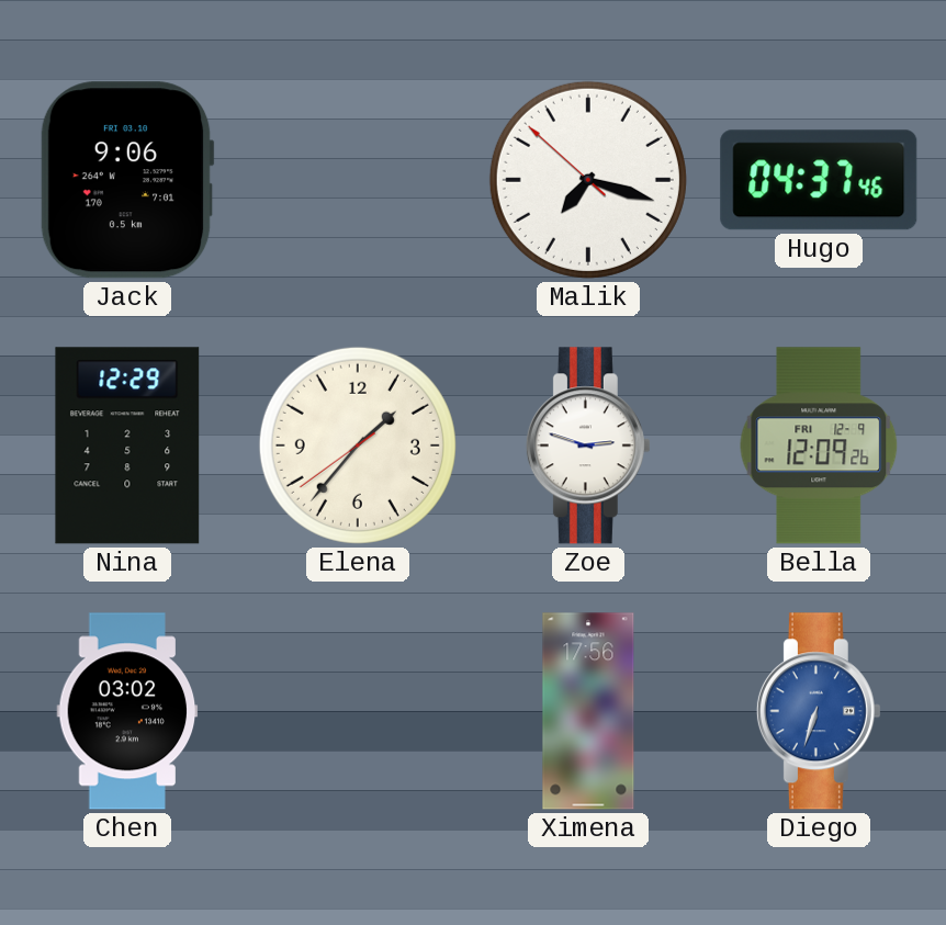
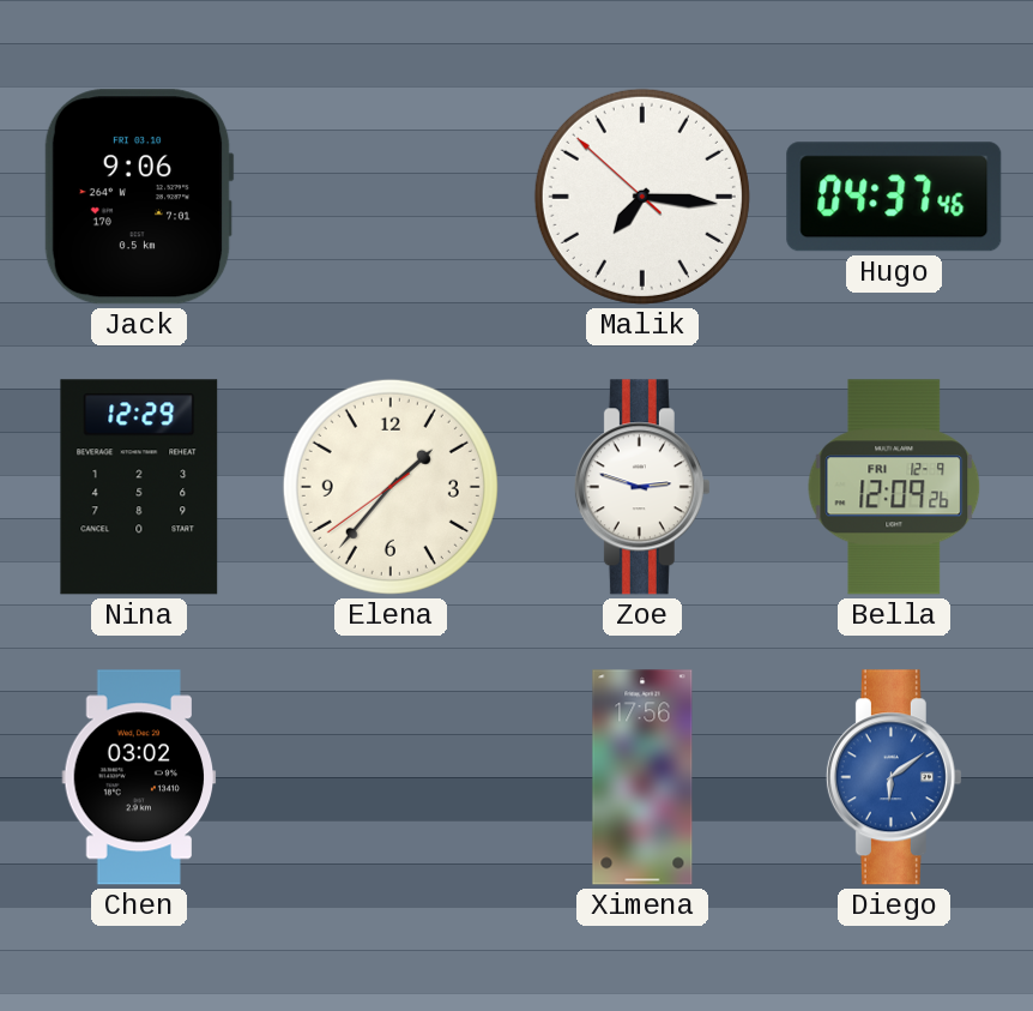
Malik: 7:17 -> 7:15
Diego: 6:33 -> 6:09
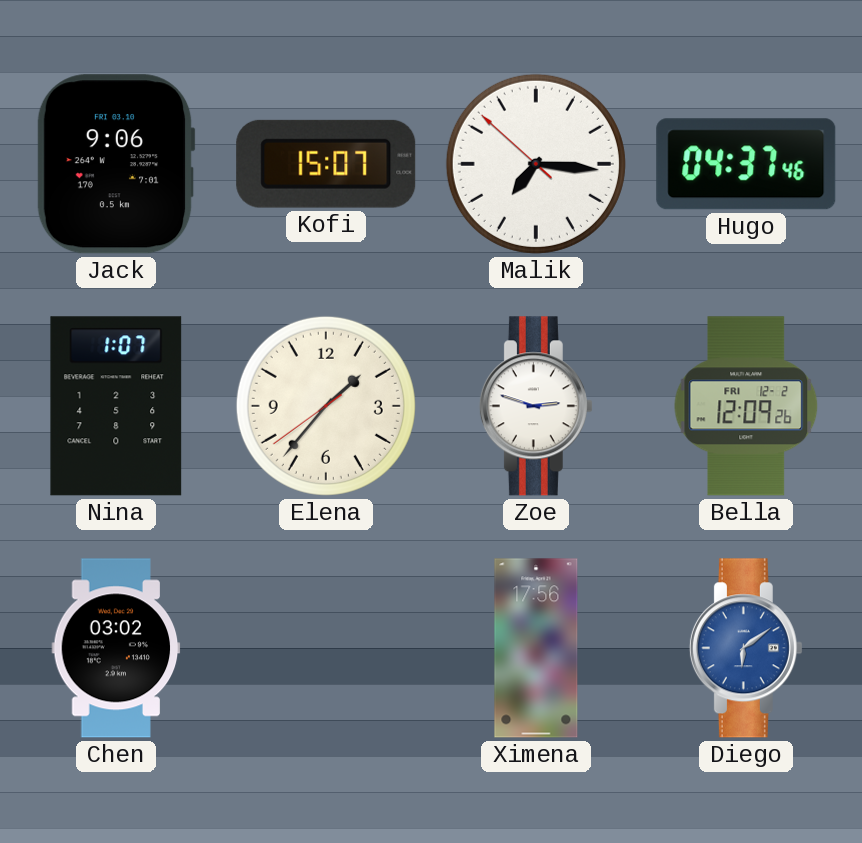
Kofi: none -> 15:07
Nina: 12:29 -> 1:07
Bella date: FRI 12-9 -> FRI 12-2
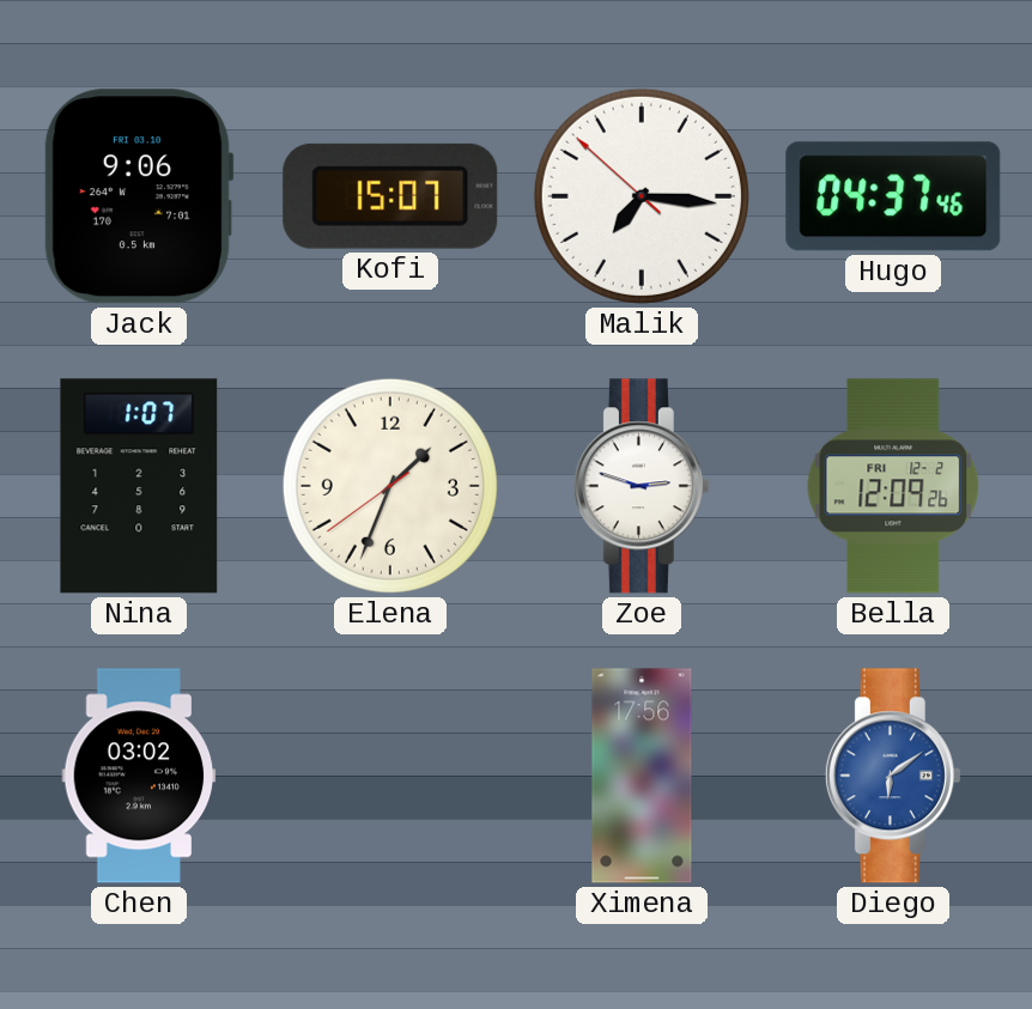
Elena: 1:36 -> 1:33
